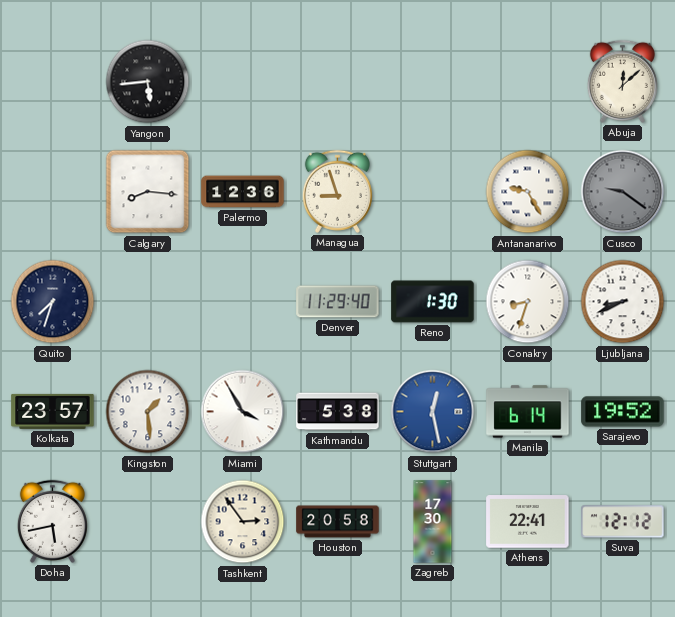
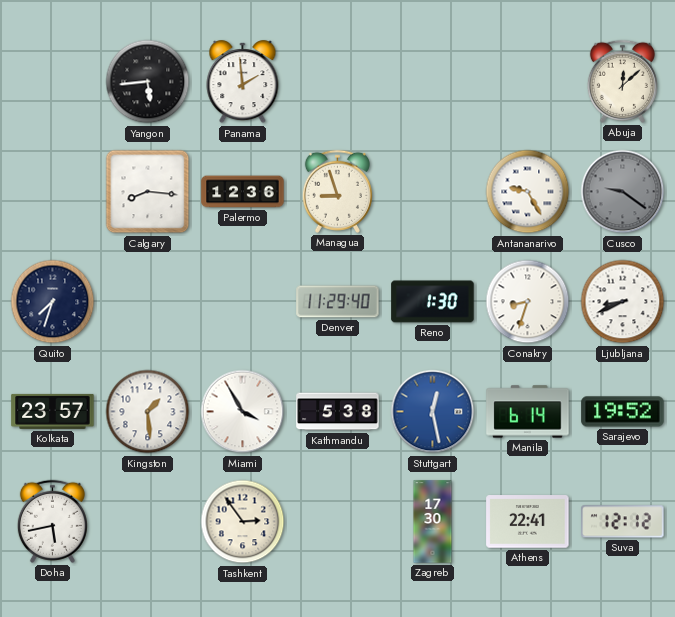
Panama: none -> 1:59
Houston: 20:58 -> none
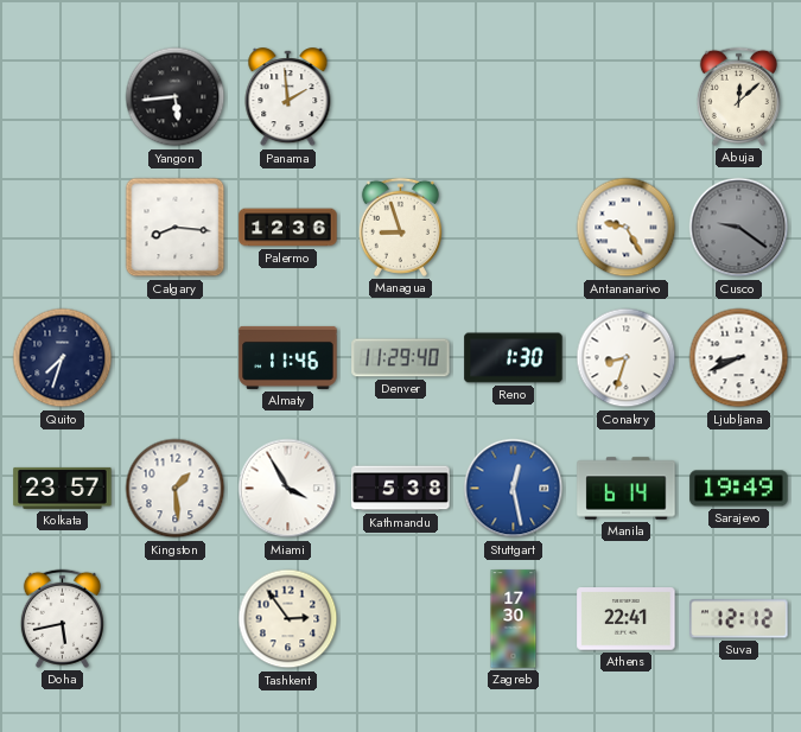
Almaty: none -> 11:46
Sarajevo: 19:52 -> 19:49
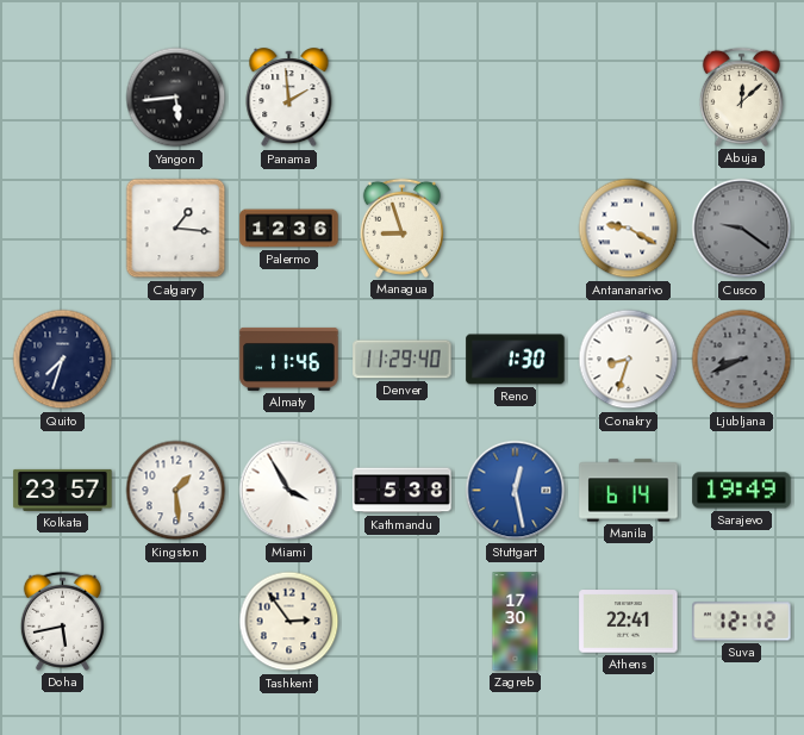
Calgary: 8:16 -> 1:16
Antananarivo: 9:25 -> 9:20
Ljubljana dial: white -> grey
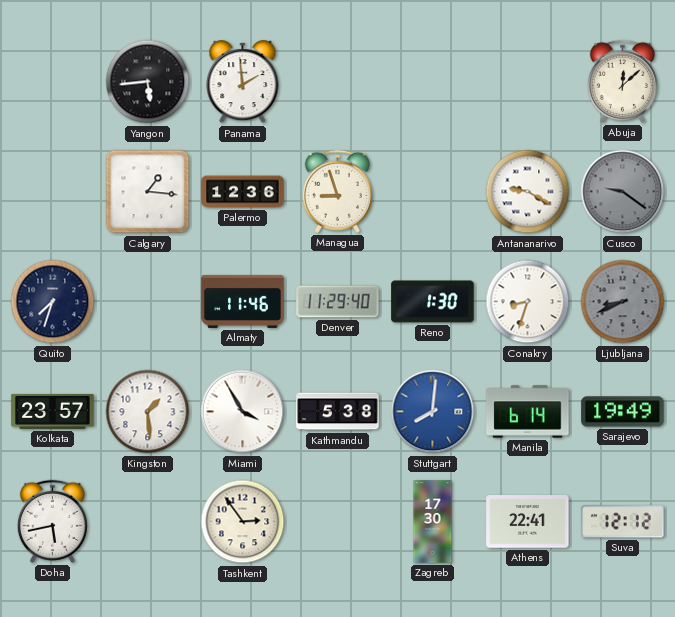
Stuttgart: 12:28 -> 8:01
